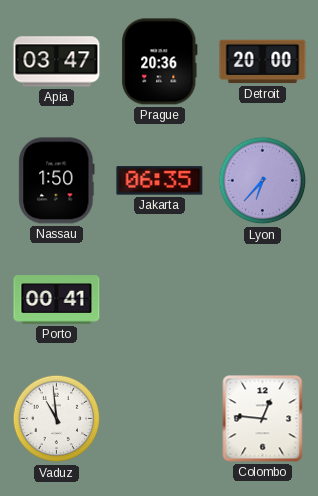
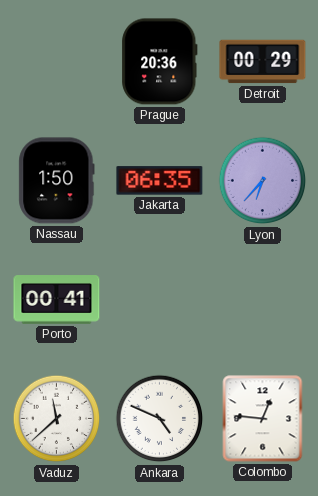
Apia: 03:47 -> none
Detroit: 20:00 -> 00:29
Vaduz: 10:59 -> 11:38
Ankara: none -> 4:49
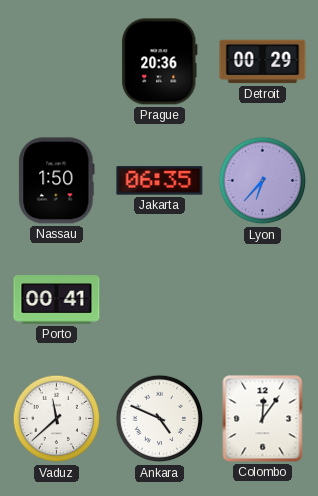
Colombo: 12:46 -> 12:06
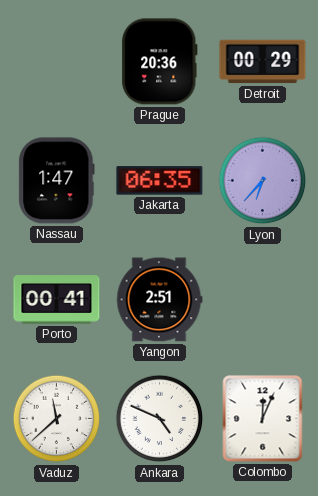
Nassau: 1:50 -> 1:47
Yangon: none -> 2:51
Colombo: 12:06 -> 12:04
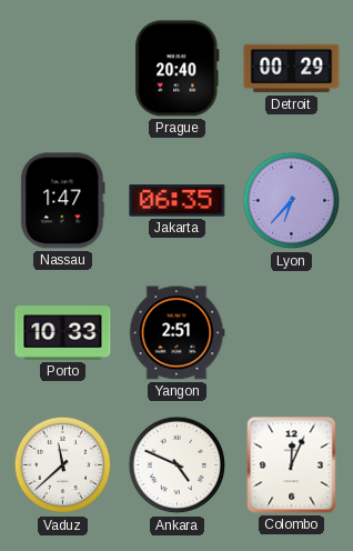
Prague: 20:36 -> 20:40
Porto: 00:41 -> 10:33
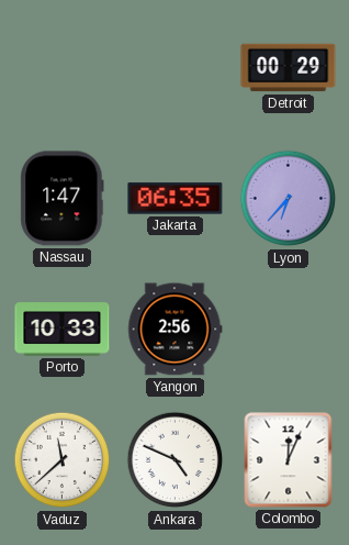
Prague: 20:40 -> none
Yangon: 2:51 -> 2:56
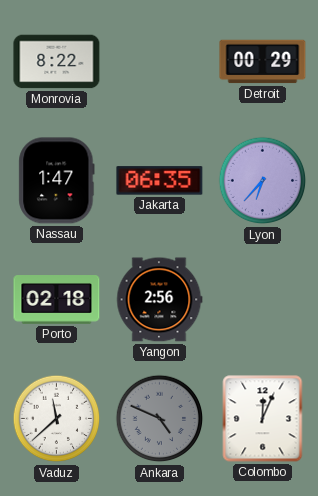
Monrovia: none -> 8:22
Porto: 10:33 -> 02:18
Ankara dial: white -> grey
